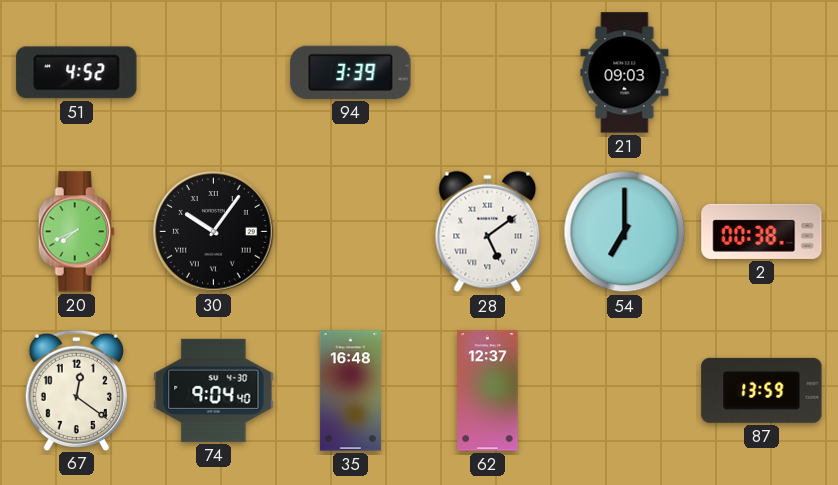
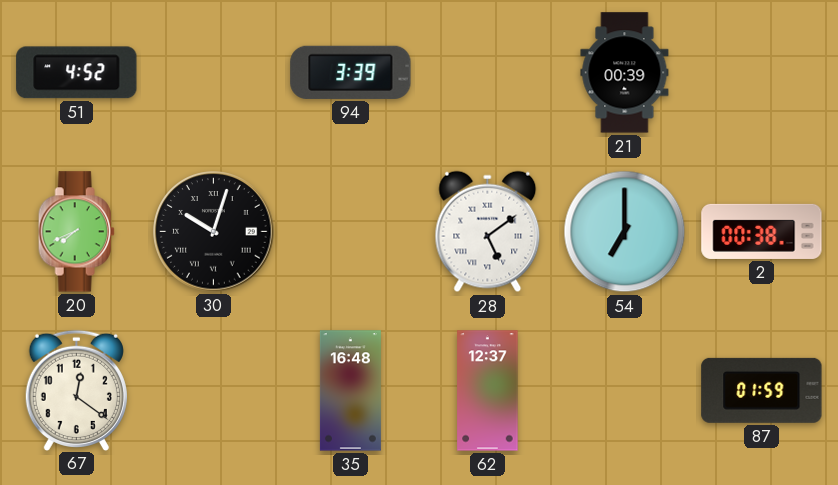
21: 09:03 -> 00:39
30: 10:06 -> 10:03
74: 9:04 -> none
87: 13:59 -> 01:59
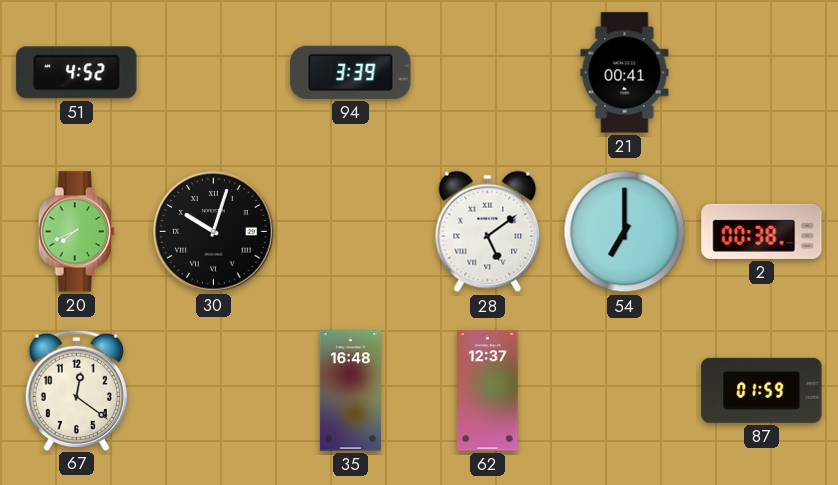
21: 00:39 -> 00:41
